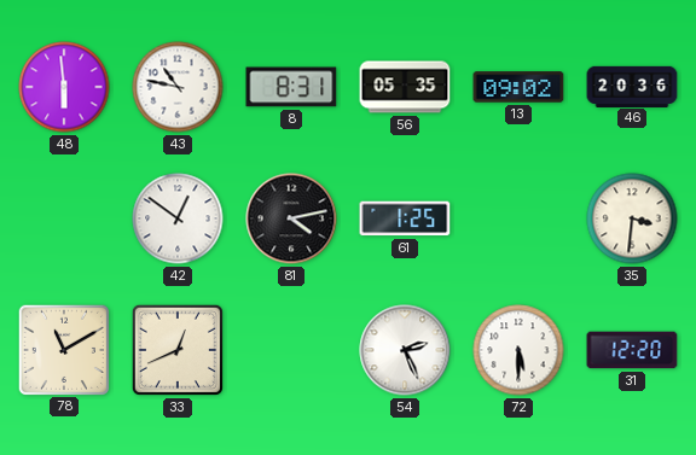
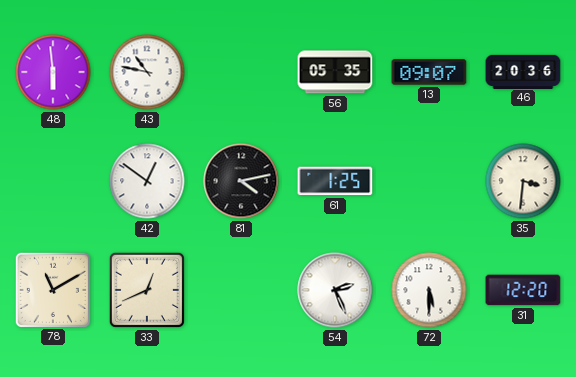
8: 8:31 -> none
13: 09:02 -> 09:07
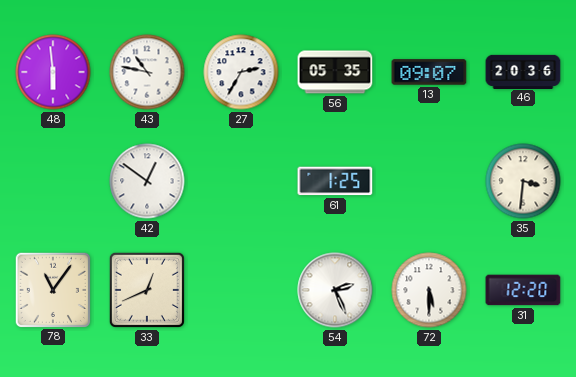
27: none -> 2:35
81: 4:13 -> none
78: 11:10 -> 11:06
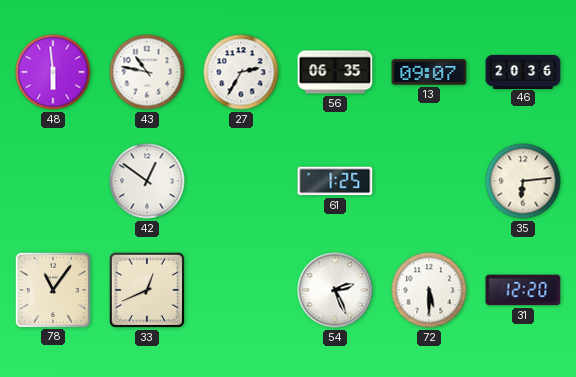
56: 05:35 -> 06:35
35: 3:31 -> 6:14
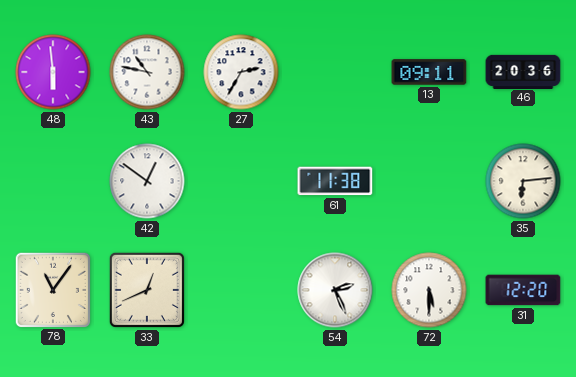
56: 06:35 -> none
13: 09:07 -> 09:11
61: 1:25 -> 11:38
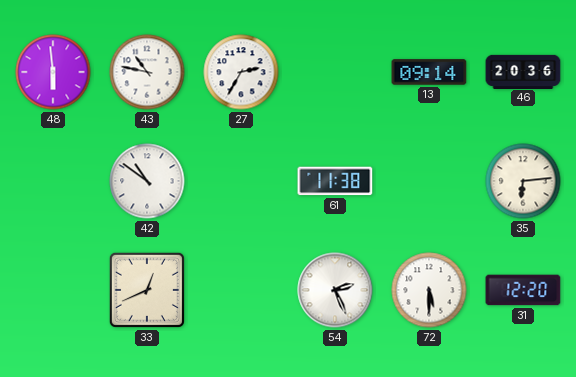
13: 09:11 -> 09:14
42: 12:51 -> 10:51
78: 11:06 -> none
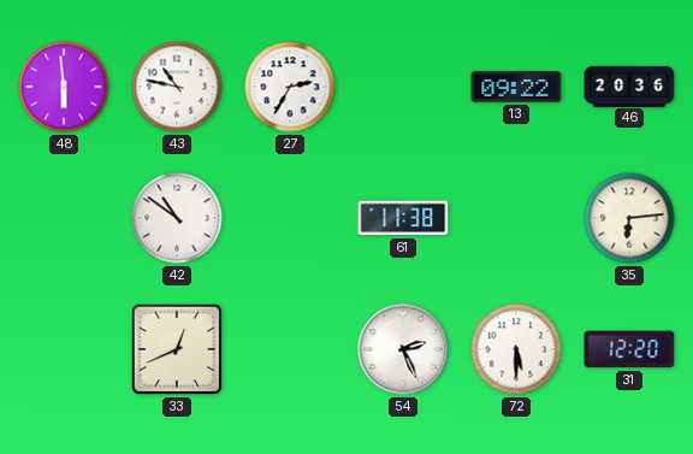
13: 09:14 -> 09:22
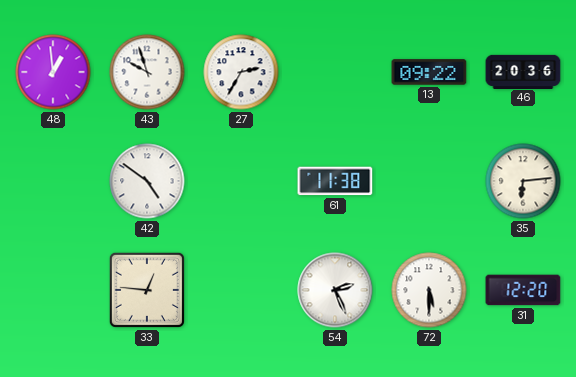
48: 5:59 -> 12:59
43: 10:47 -> 9:57
42: 10:51 -> 4:51
33: 12:41 -> 12:46
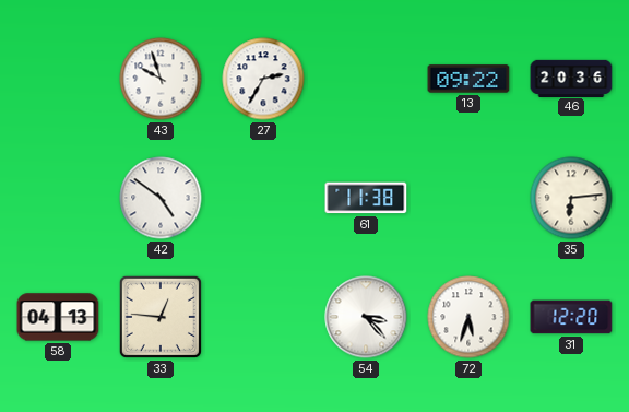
48: 12:59 -> none
58: none -> 04:13
54: 2:26 -> 3:23
72: 5:30 -> 5:33
